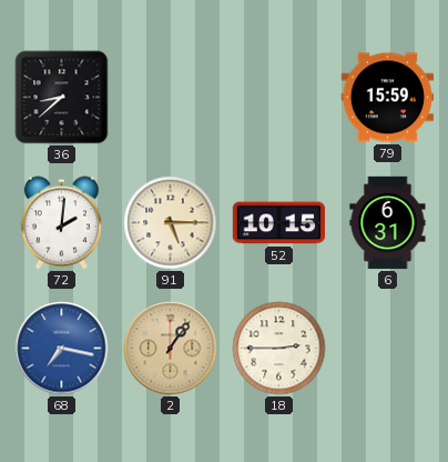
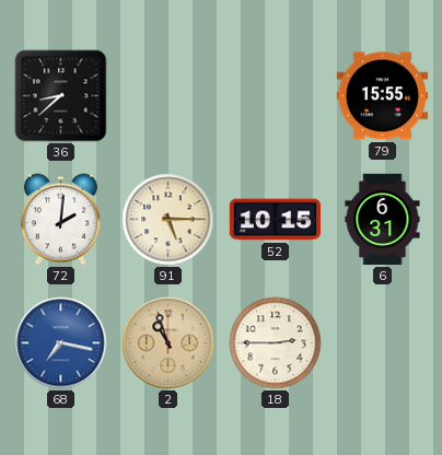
79: 15:59 -> 15:55
2: 1:06 -> 10:57
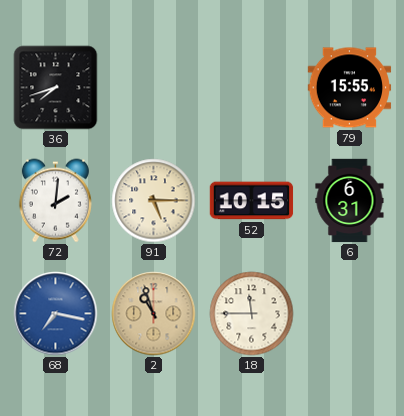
36: 8:38 -> 7:42
18: 2:45 -> 11:45
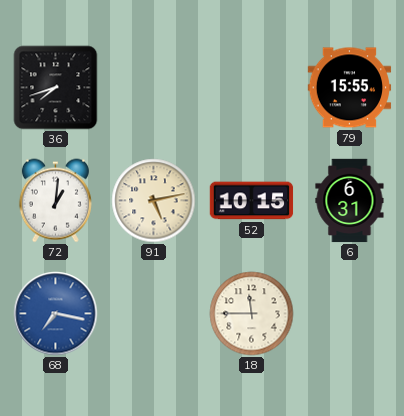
72: 2:01 -> 1:01
91: 5:15 -> 5:13
2: 10:57 -> none
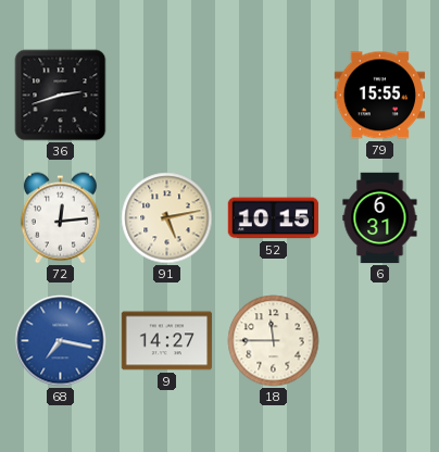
36: 7:42 -> 2:42
72: 1:01 -> 12:14
9: none -> 14:27
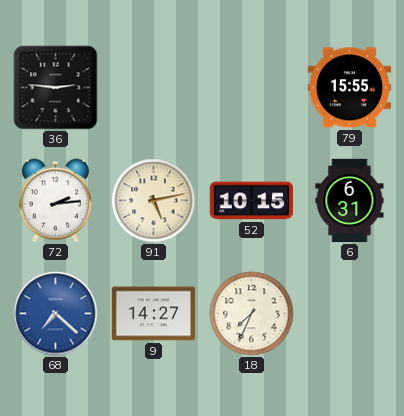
36: 2:42 -> 2:46
72: 12:14 -> 2:14
68: 7:17 -> 7:22
18: 11:45 -> 7:34
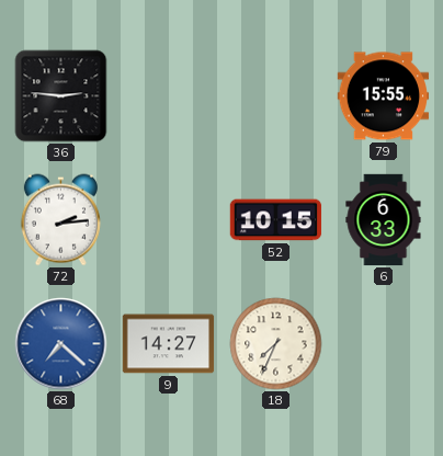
91: 5:13 -> none
6: 6:31 -> 6:33
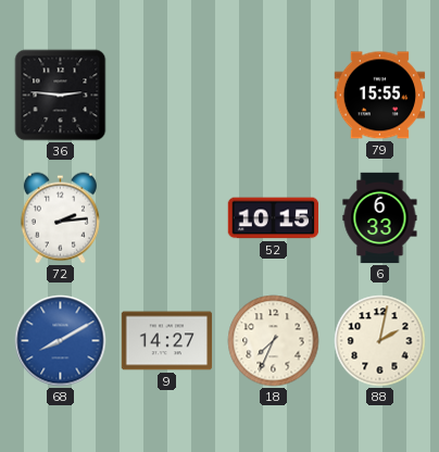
68: 7:22 -> 8:10
88: none -> 2:02
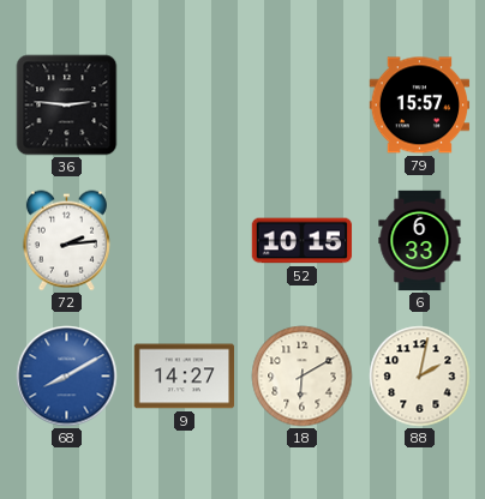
79: 15:55 -> 15:57
18: 7:34 -> 6:10
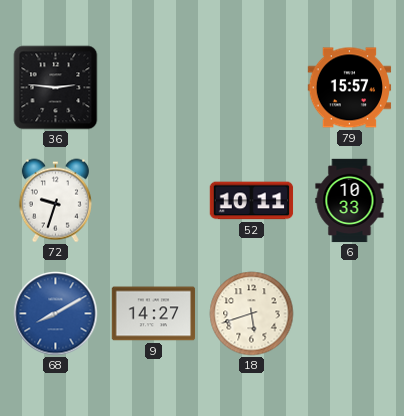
72: 2:14 -> 9:33
52: 10:15 -> 10:11
6: 6:33 -> 10:33
18: 6:10 -> 5:42
88: 2:02 -> none
